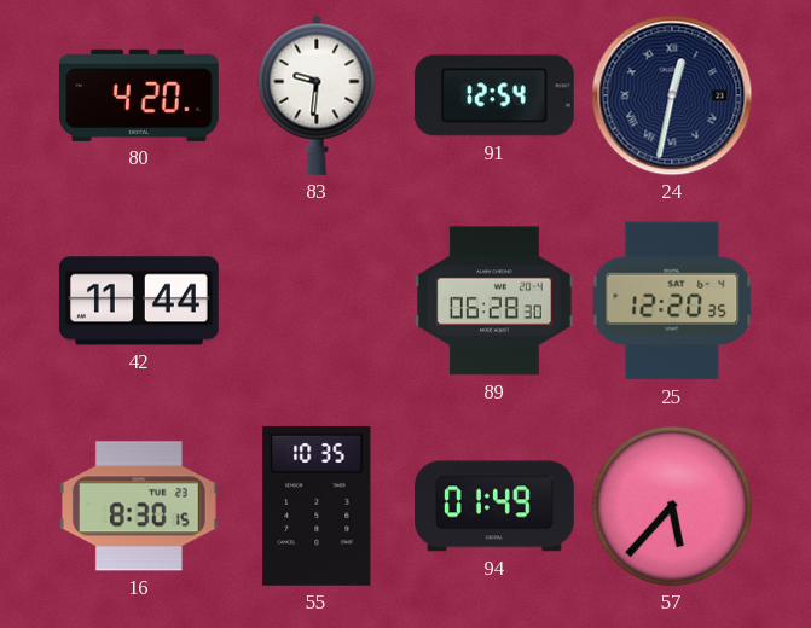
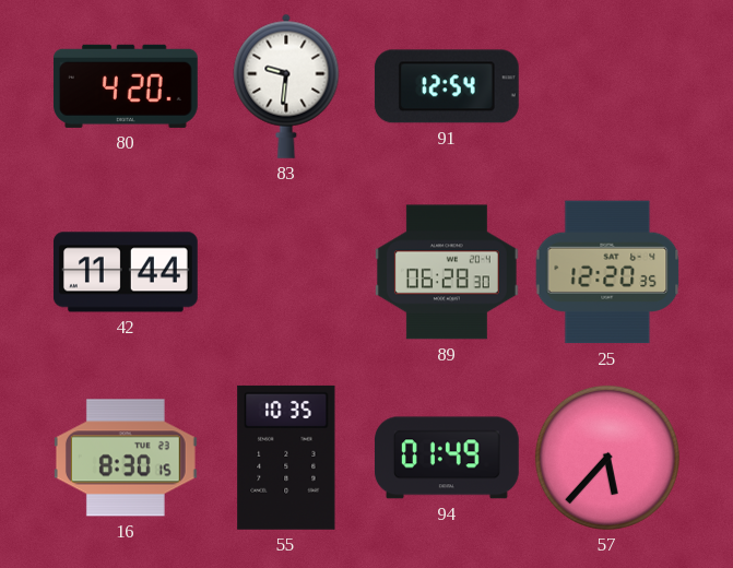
24: 12:32 -> none
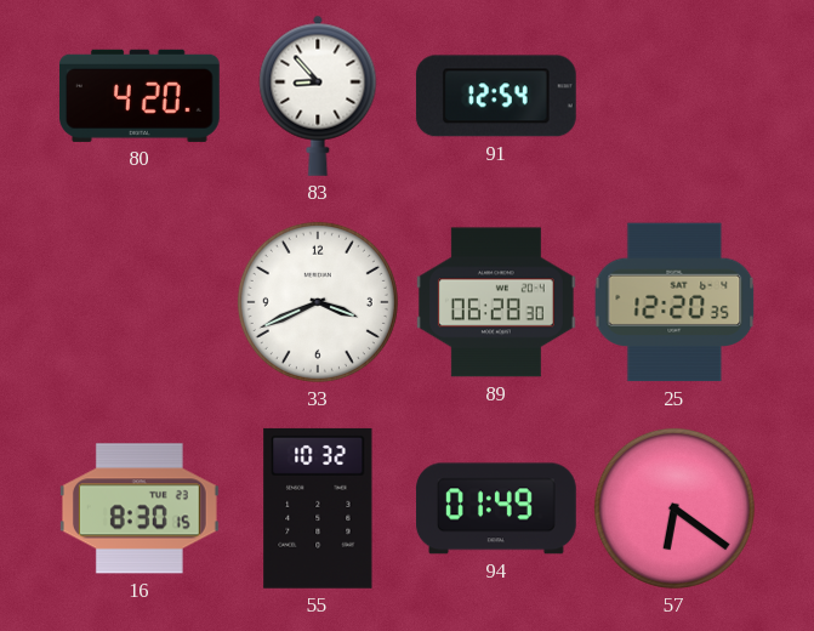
83: 9:31 -> 8:53
42: 11:44 -> none
33: none -> 3:41
55: 10:35 -> 10:32
57: 5:37 -> 6:21
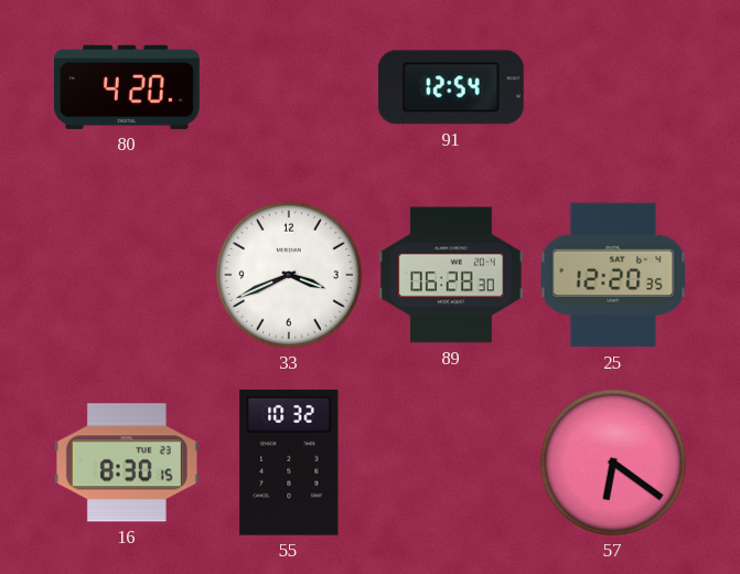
83: 8:53 -> none
94: 01:49 -> none
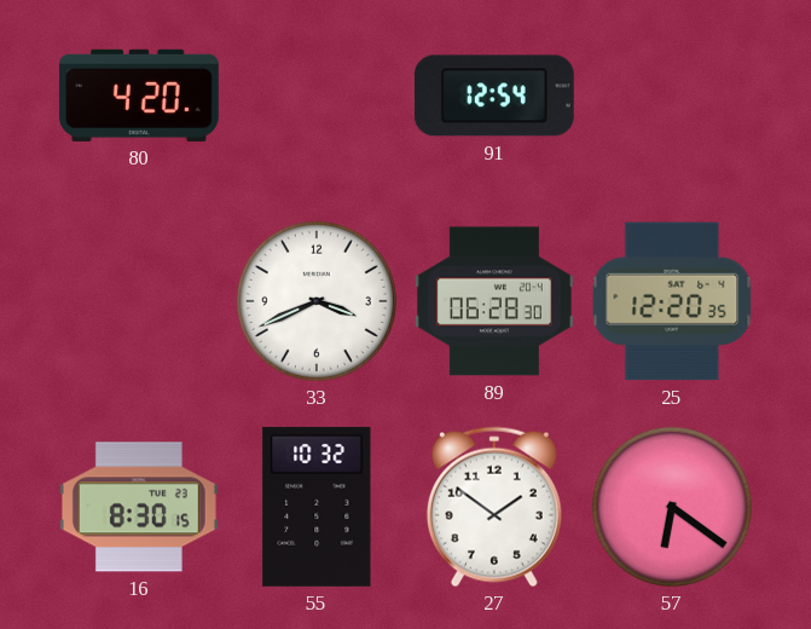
27: none -> 1:51
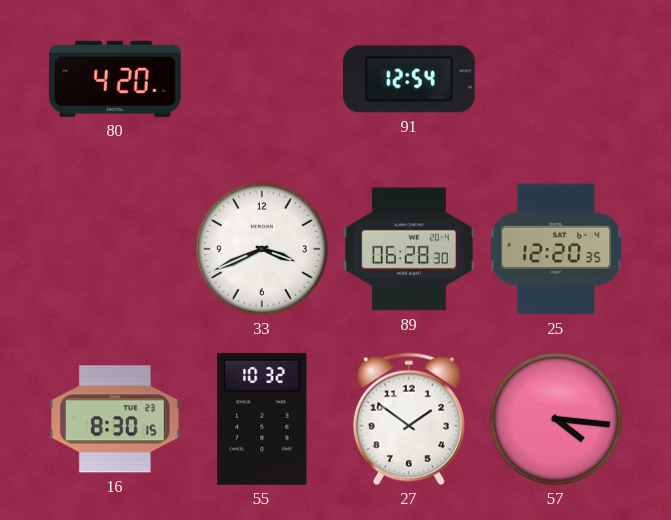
57: 6:21 -> 4:16
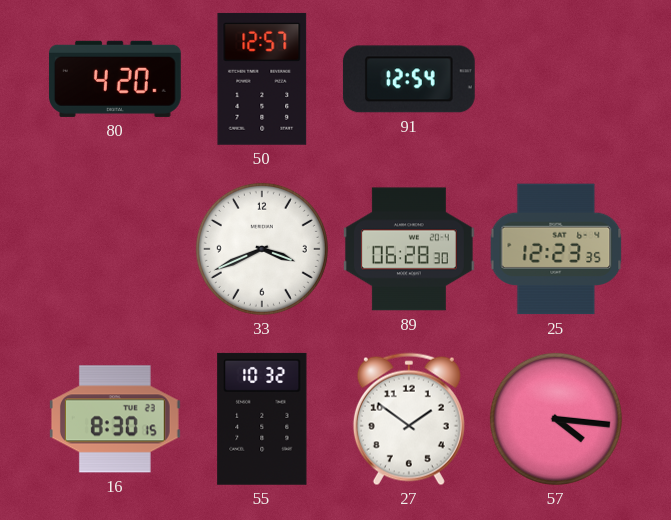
50: none -> 12:57
25: 12:20 -> 12:23
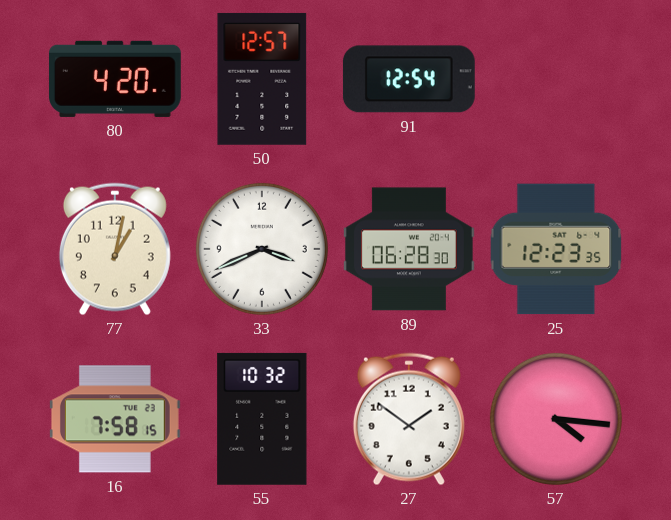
77: none -> 1:02
16: 8:30 -> 7:58
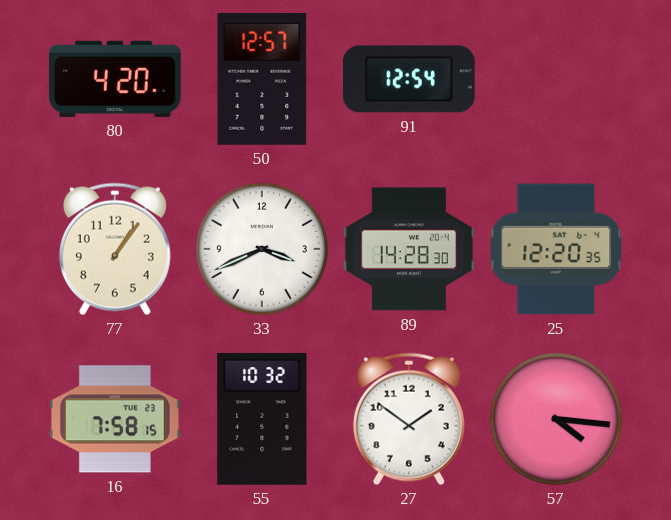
77: 1:02 -> 1:06
89: 06:28 -> 14:28
25: 12:23 -> 12:20
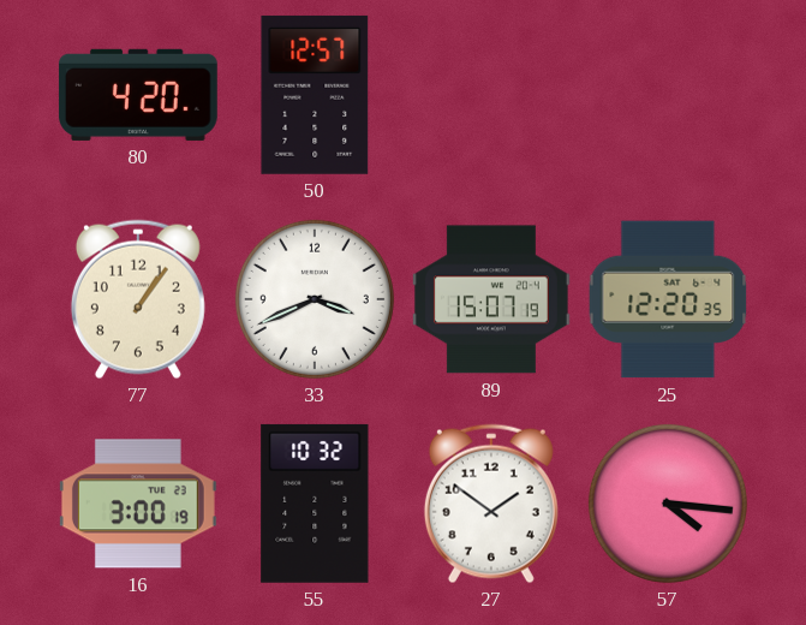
91: 12:54 -> none
89: 14:28 -> 15:07
16: 7:58 -> 3:00
